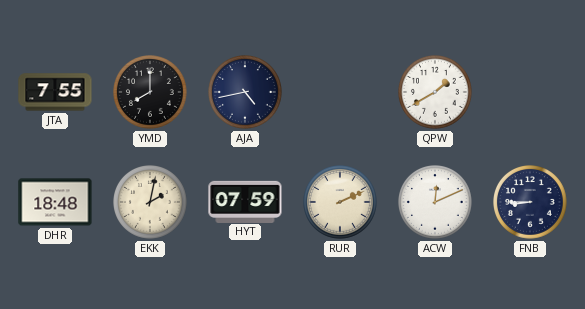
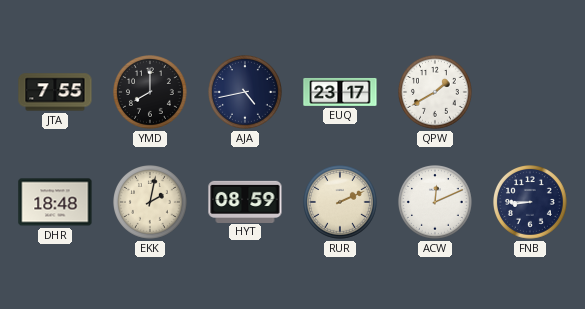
EUQ: none -> 23:17
HYT: 07:59 -> 08:59
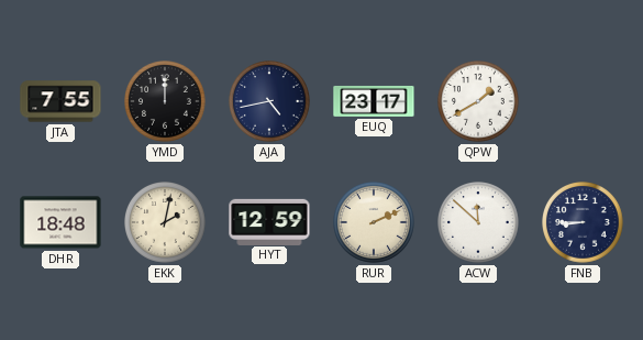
YMD: 8:00 -> 12:00
HYT: 08:59 -> 12:59
ACW: 12:11 -> 11:52
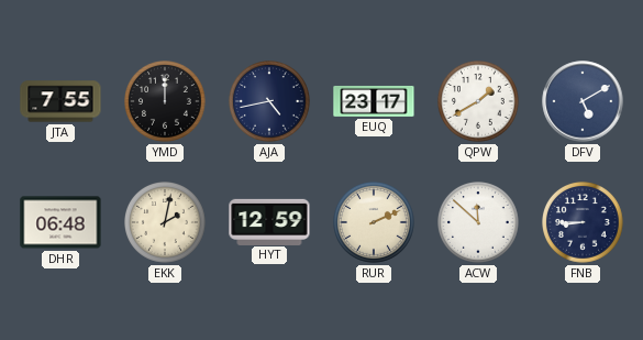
DFV: none -> 5:10
DHR: 18:48 -> 06:48
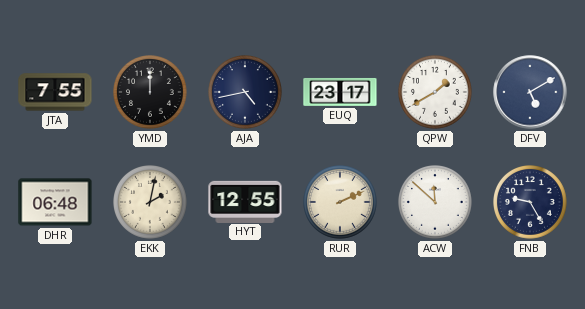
HYT: 12:59 -> 12:55
FNB: 8:45 -> 9:25
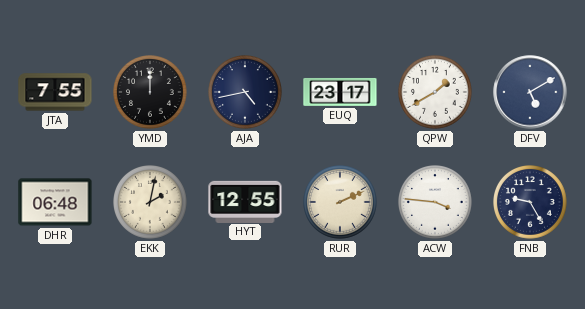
ACW: 11:52 -> 3:46
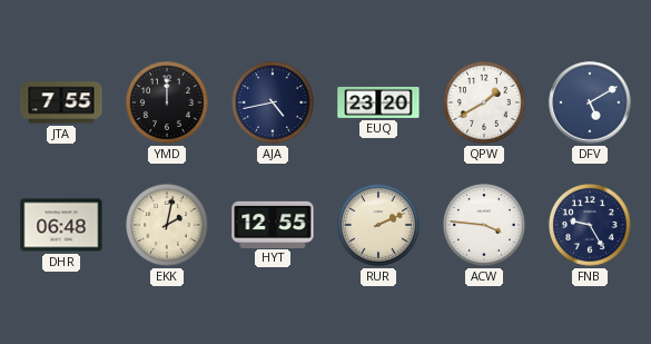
EUQ: 23:17 -> 23:20
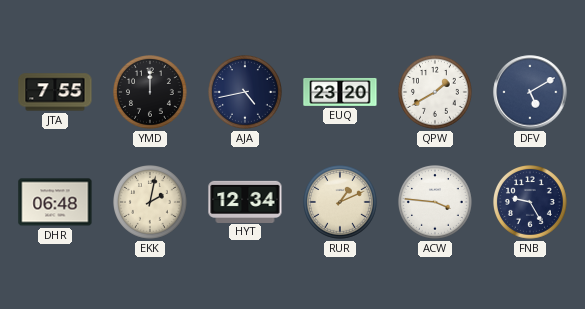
HYT: 12:55 -> 12:34
RUR: 2:11 -> 1:11
